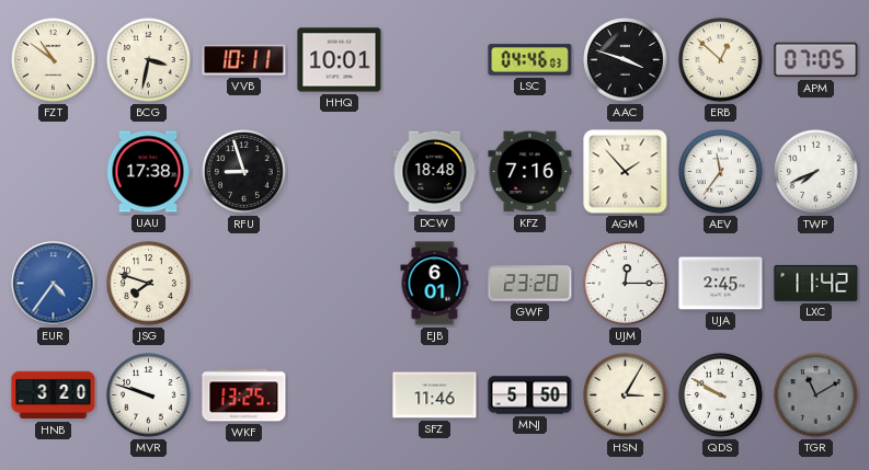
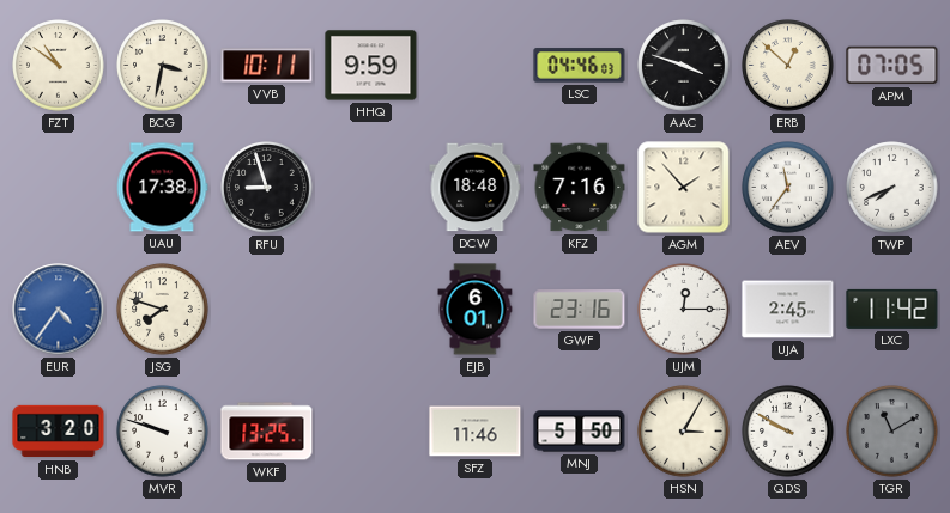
HHQ: 10:01 -> 9:59
GWF: 23:20 -> 23:16
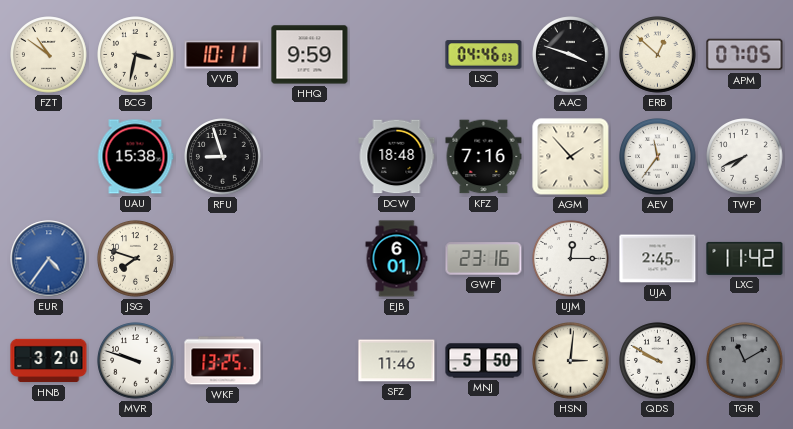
UAU: 17:38 -> 15:38
HSN: 3:05 -> 3:01
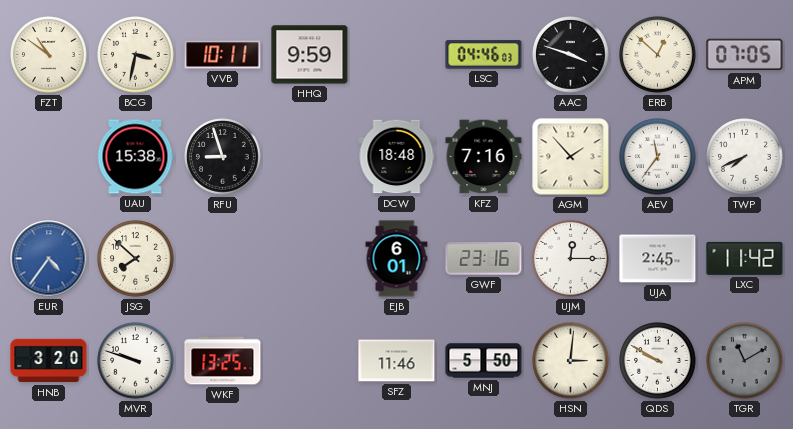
JSG: 7:48 -> 7:52
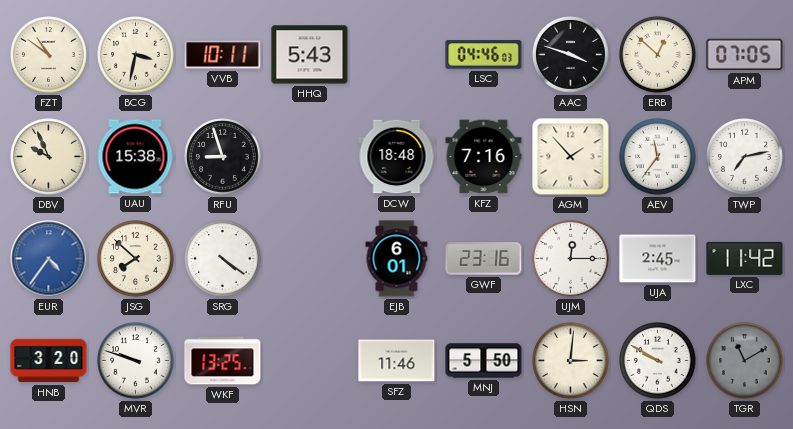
HHQ: 9:59 -> 5:43
DBV: none -> 9:56
TWP: 7:41 -> 7:13
SRG: none -> 4:21
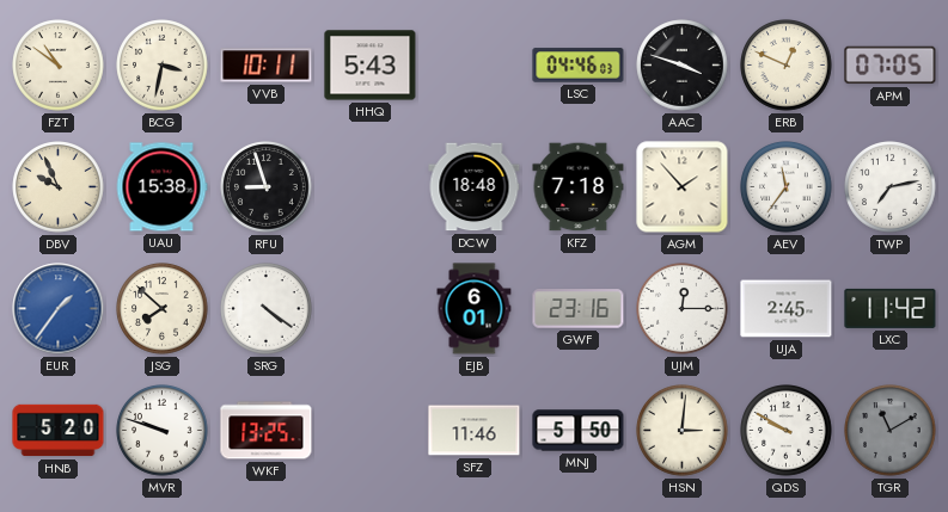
ERB: 12:52 -> 12:49
KFZ: 7:16 -> 7:18
EUR: 4:36 -> 1:36
HNB: 3:20 -> 5:20
